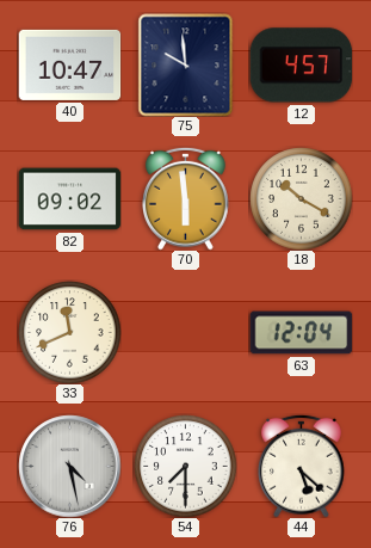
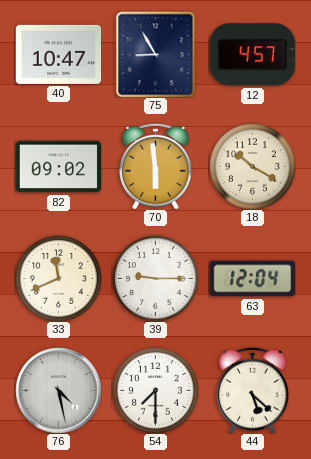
75: 9:59 -> 8:55
39: none -> 9:15
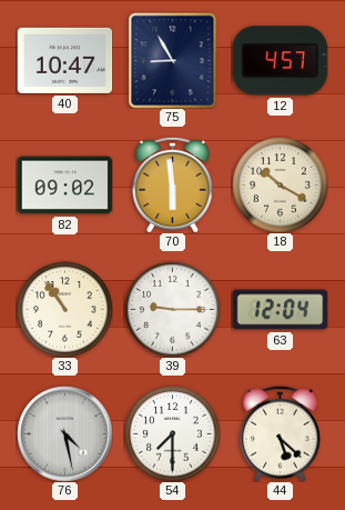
33: 11:41 -> 10:54
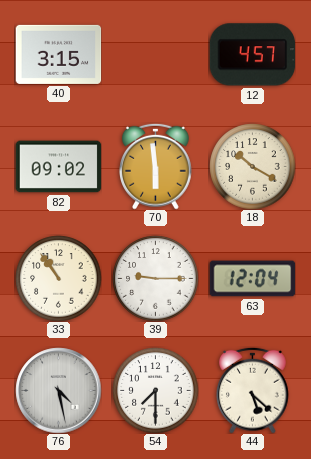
40: 10:47 -> 3:15
75: 8:55 -> none
